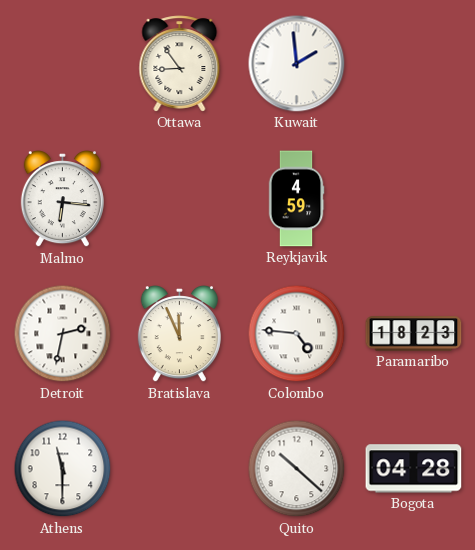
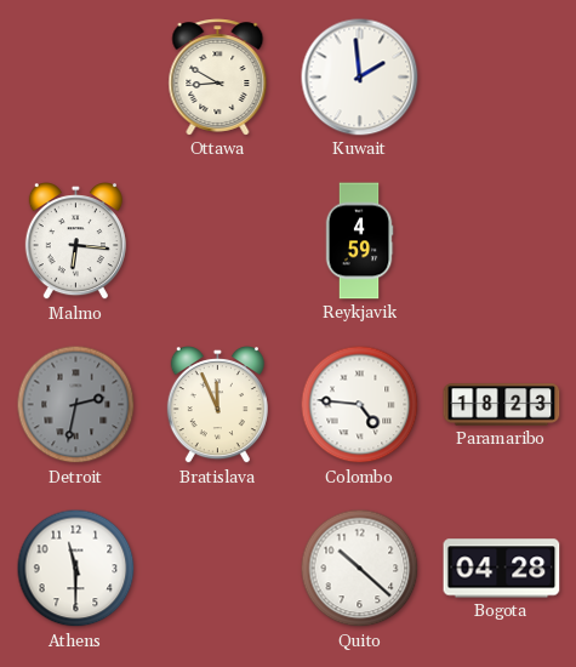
Ottawa: 8:54 -> 8:50
Detroit dial: white -> grey
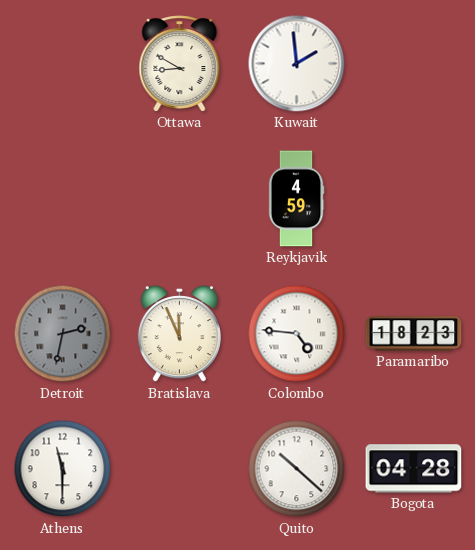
Malmo: 6:16 -> none
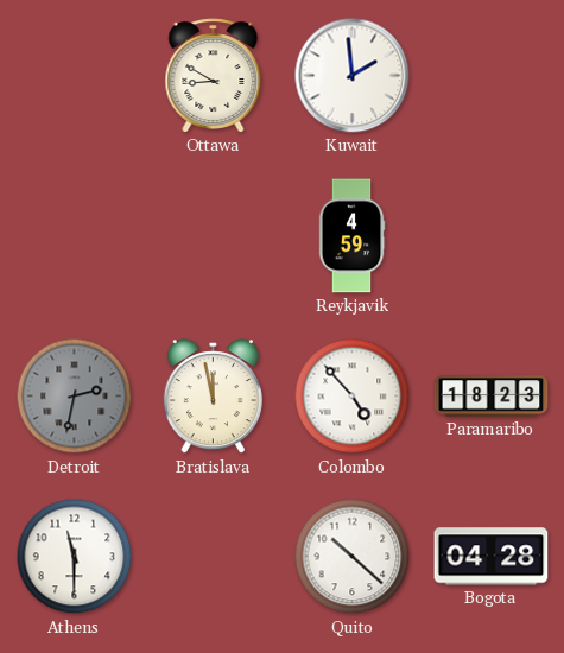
Bratislava: 11:56 -> 11:58
Colombo: 4:46 -> 4:53
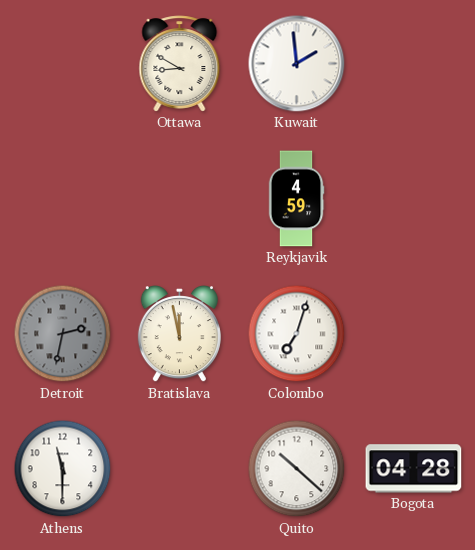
Colombo: 4:53 -> 7:03
Paramaribo: 18:23 -> none
